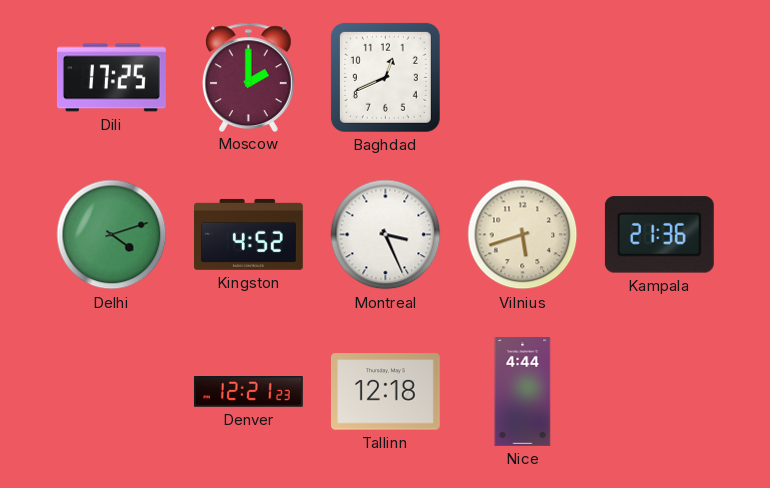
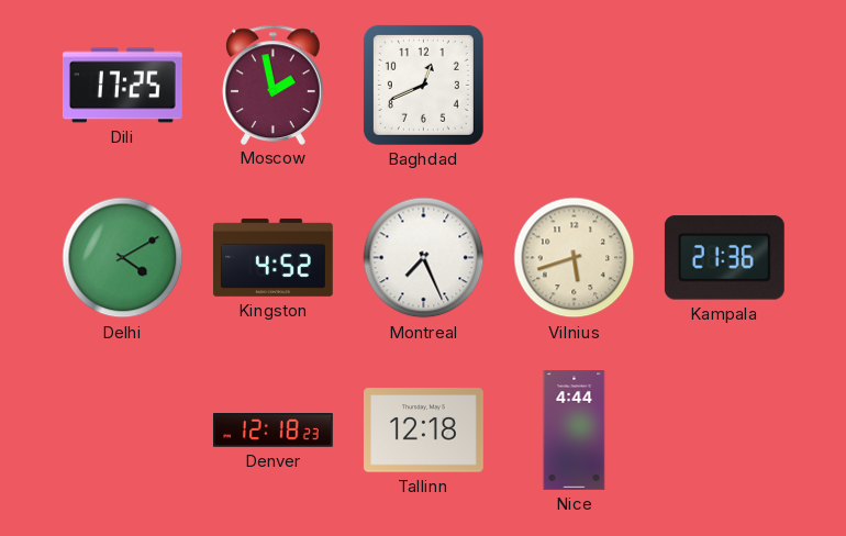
Moscow: 2:00 -> 1:58
Delhi: 4:12 -> 4:10
Montreal: 3:26 -> 7:26
Denver: 12:21 -> 12:18
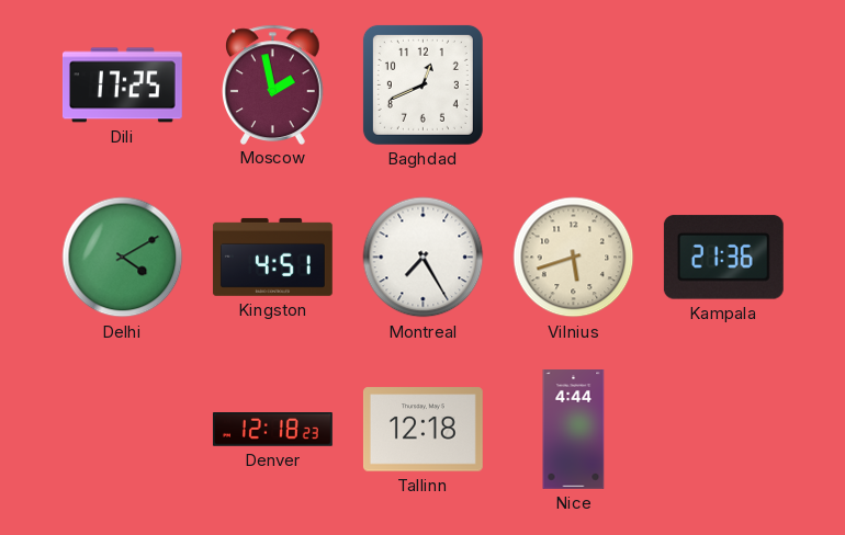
Kingston: 4:52 -> 4:51
Montreal: 7:26 -> 7:25
